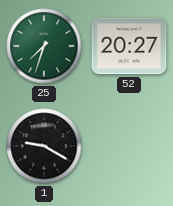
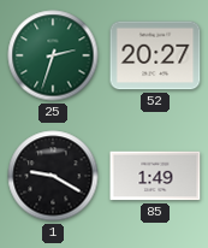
25: 7:33 -> 2:33
85: none -> 1:49
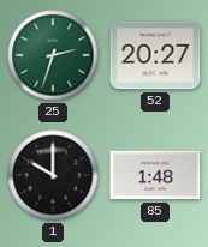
1: 9:20 -> 10:00
85: 1:49 -> 1:48
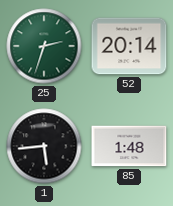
52: 20:27 -> 20:14
1: 10:00 -> 5:44
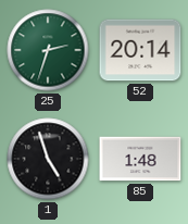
1: 5:44 -> 4:57
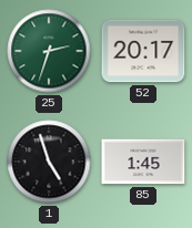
52: 20:14 -> 20:17
85: 1:48 -> 1:45
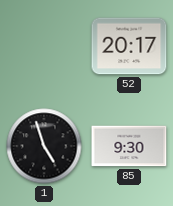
25: 2:33 -> none
85: 1:45 -> 9:30
